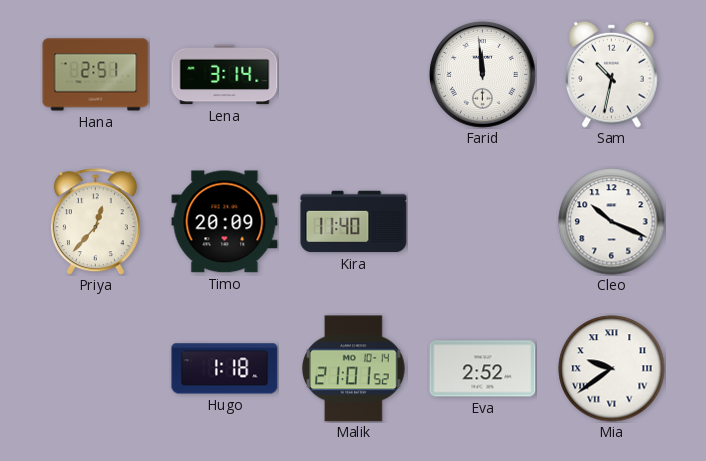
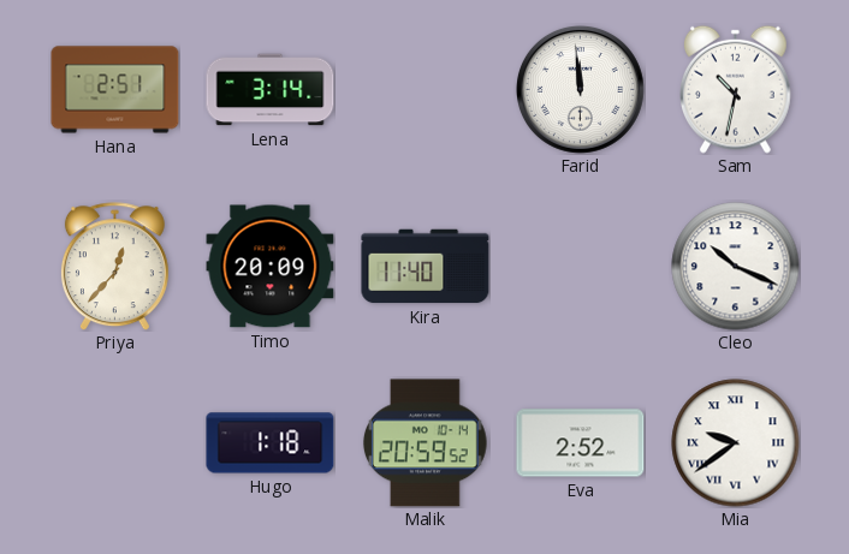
Malik: 21:01 -> 20:59
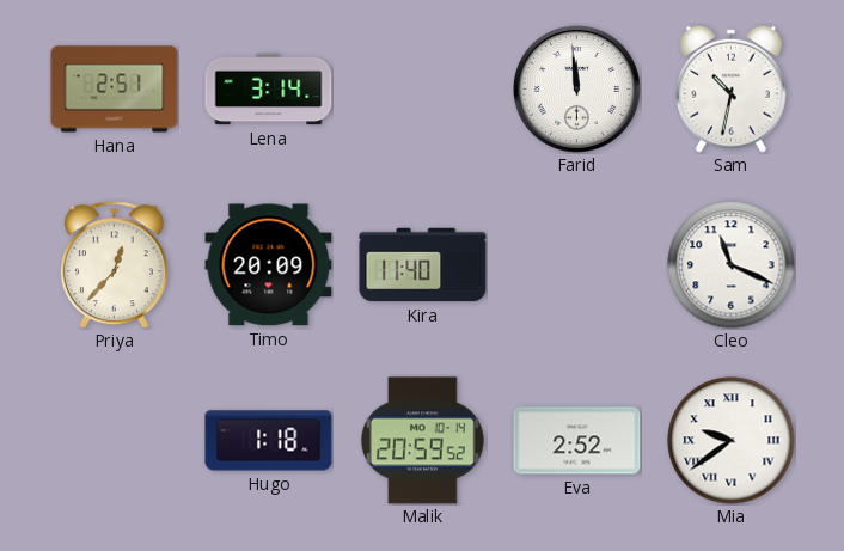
Cleo: 10:19 -> 11:19
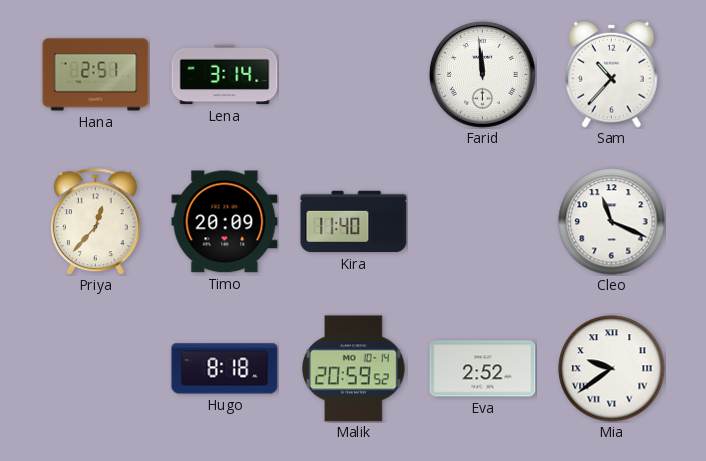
Sam: 10:32 -> 10:37
Hugo: 1:18 -> 8:18
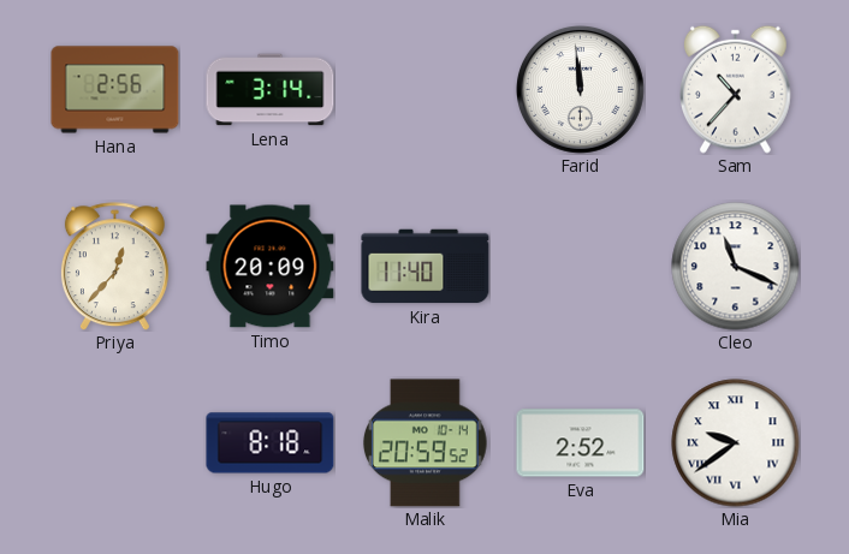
Hana: 2:51 -> 2:56
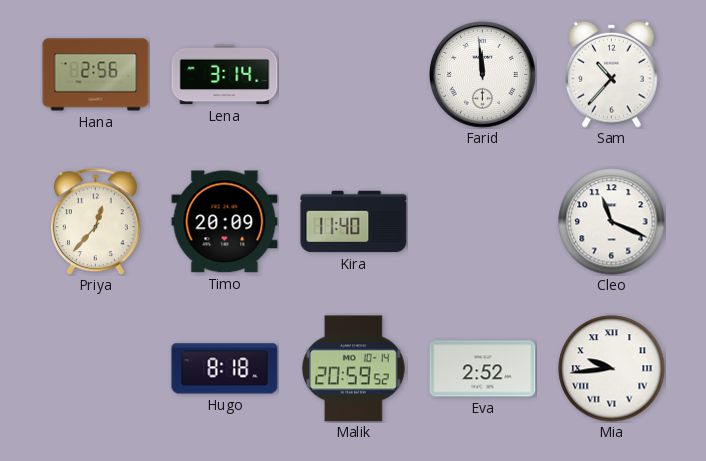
Mia: 9:39 -> 9:44
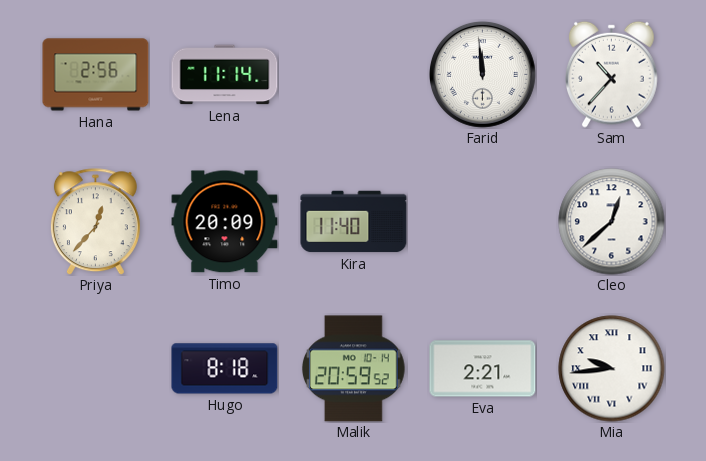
Lena: 3:14 -> 11:14
Cleo: 11:19 -> 12:38
Eva: 2:52 -> 2:21
